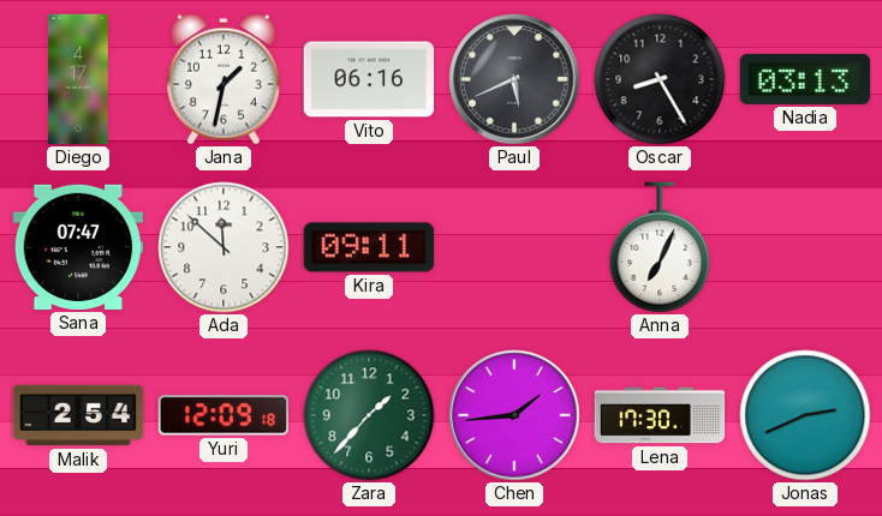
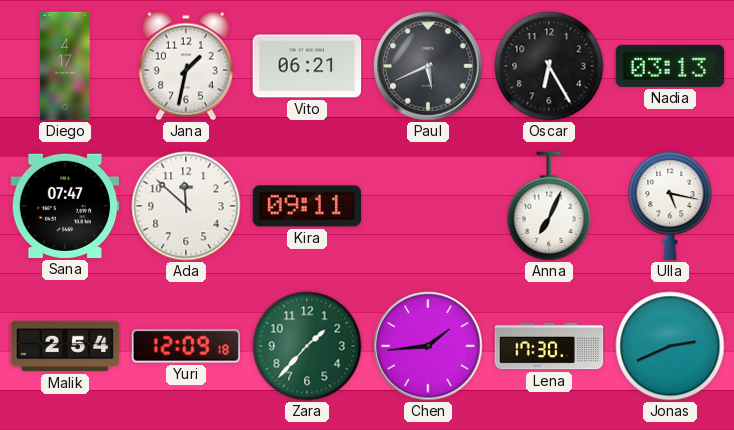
Vito: 06:16 -> 06:21
Oscar: 8:25 -> 6:25
Ulla: none -> 5:17
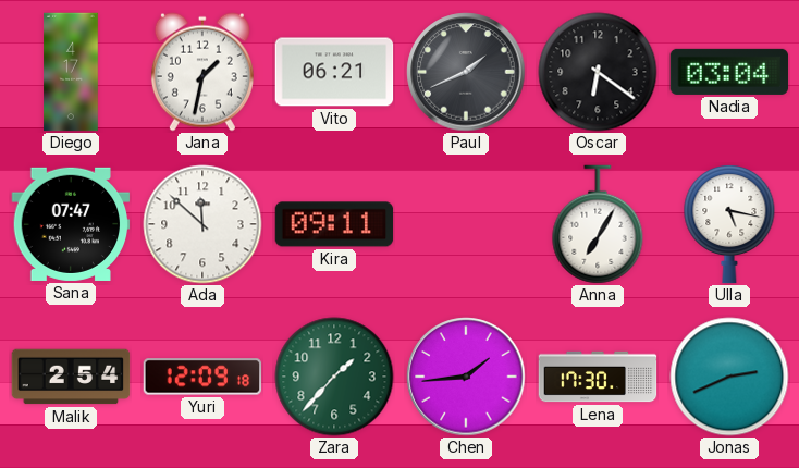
Paul: 5:41 -> 1:41
Oscar: 6:25 -> 6:21
Nadia: 03:13 -> 03:04
Anna: 7:04 -> 7:05
